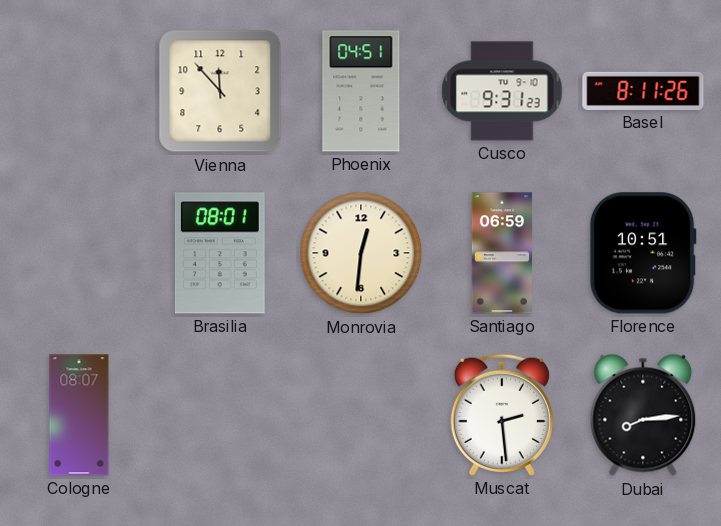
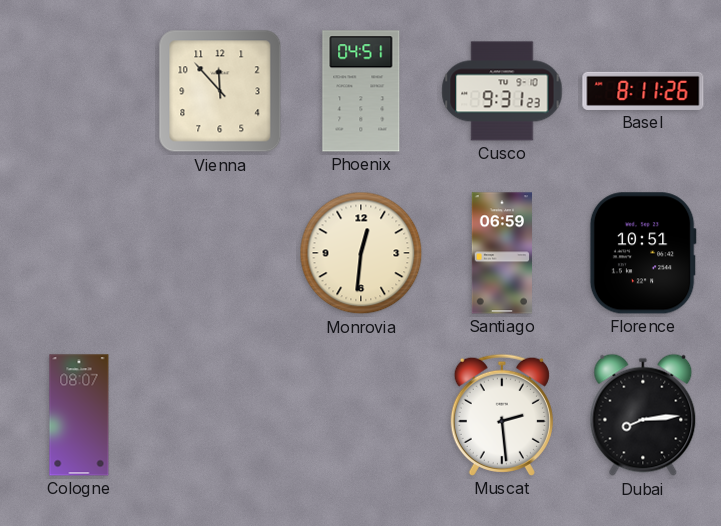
Brasilia: 08:01 -> none
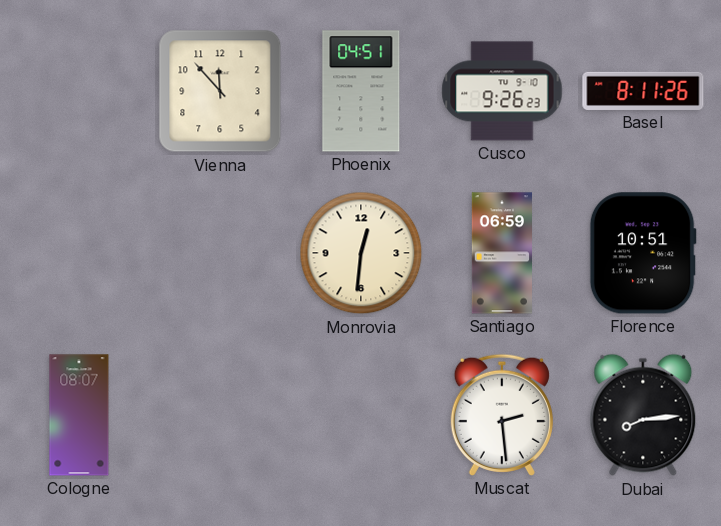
Cusco: 9:31 -> 9:26
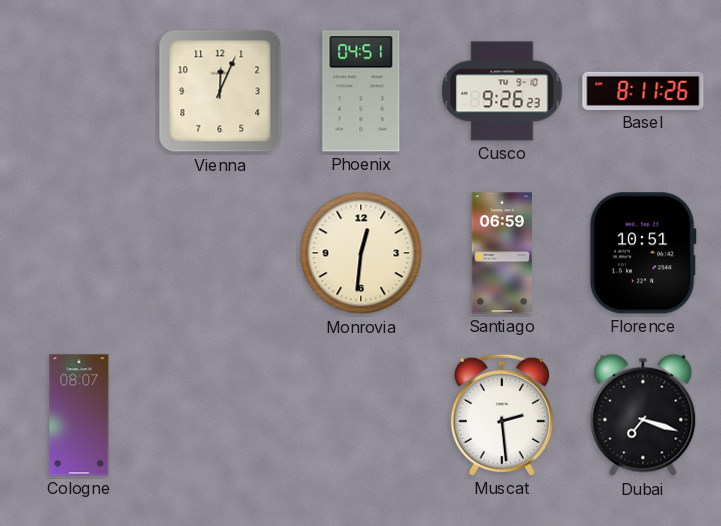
Vienna: 11:53 -> 12:04
Dubai: 8:14 -> 7:18
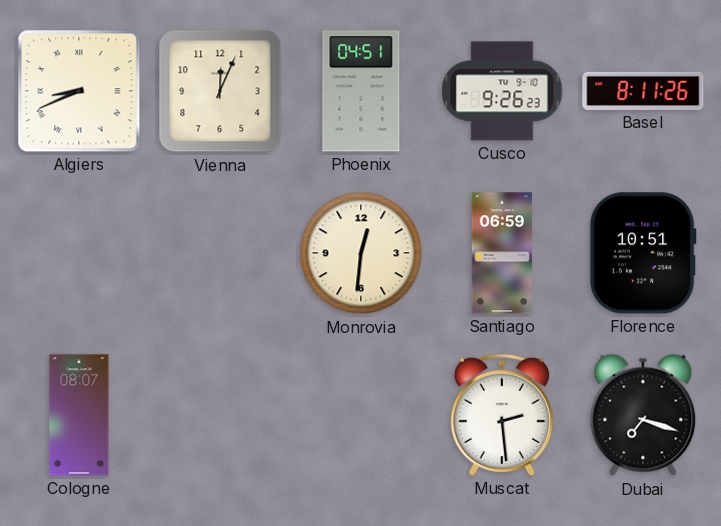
Algiers: none -> 8:41
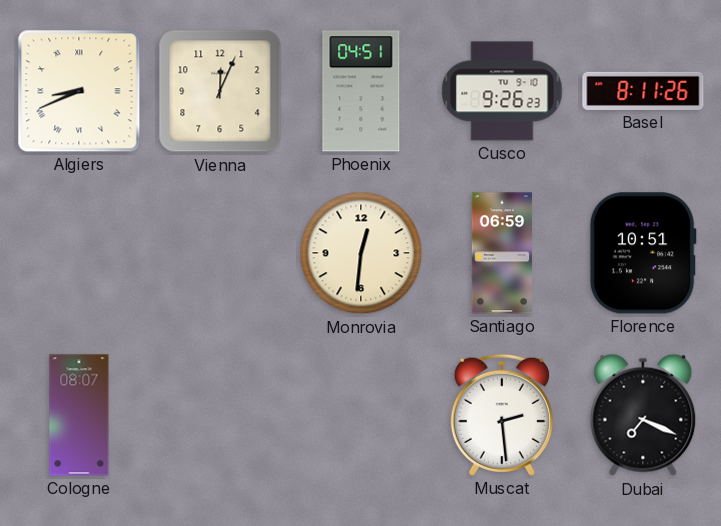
Dubai: 7:18 -> 7:19
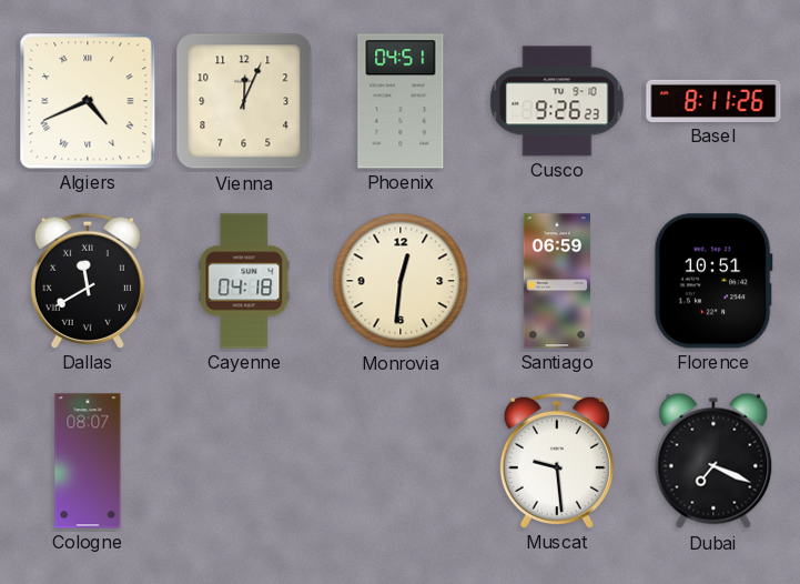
Algiers: 8:41 -> 4:41
Dallas: none -> 11:40
Cayenne: none -> 04:18
Muscat: 2:29 -> 9:29
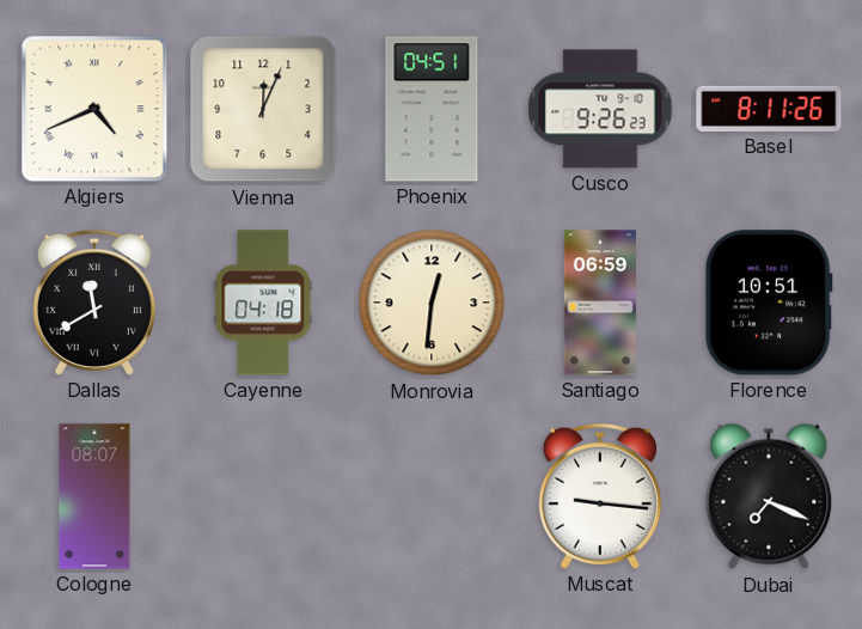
Muscat: 9:29 -> 9:16
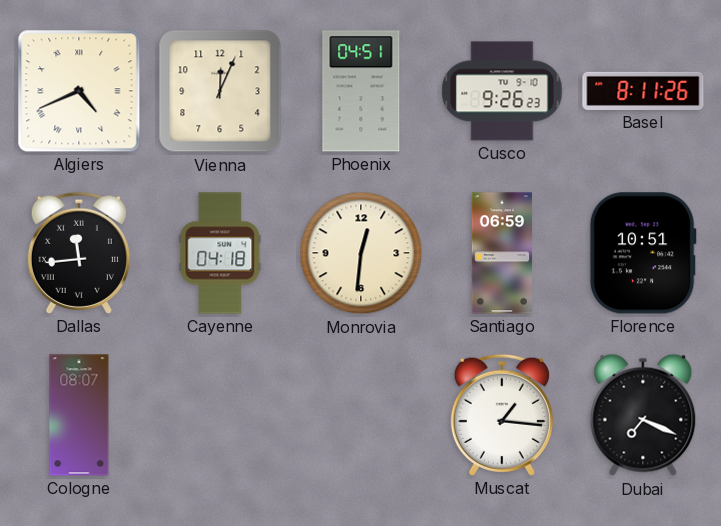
Dallas: 11:40 -> 11:44
Muscat: 9:16 -> 1:16
